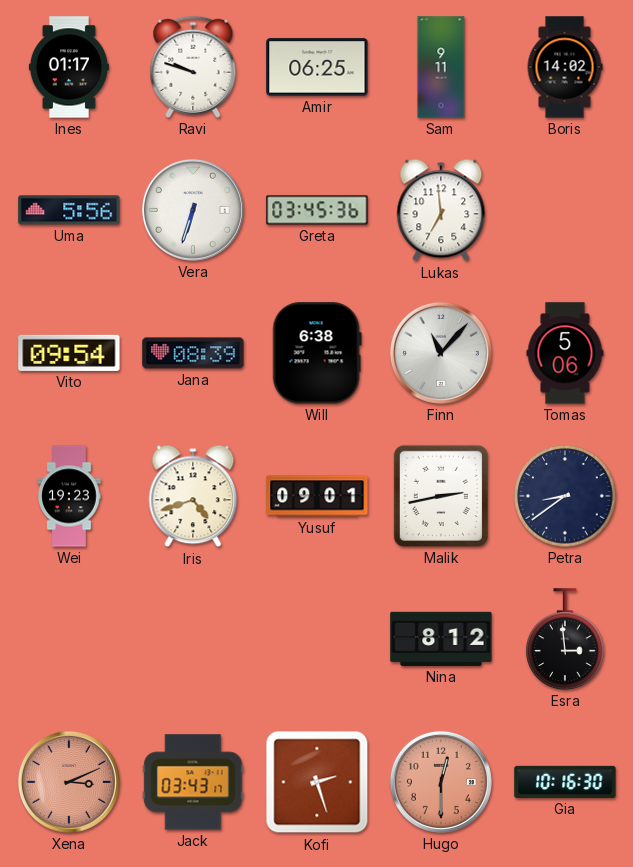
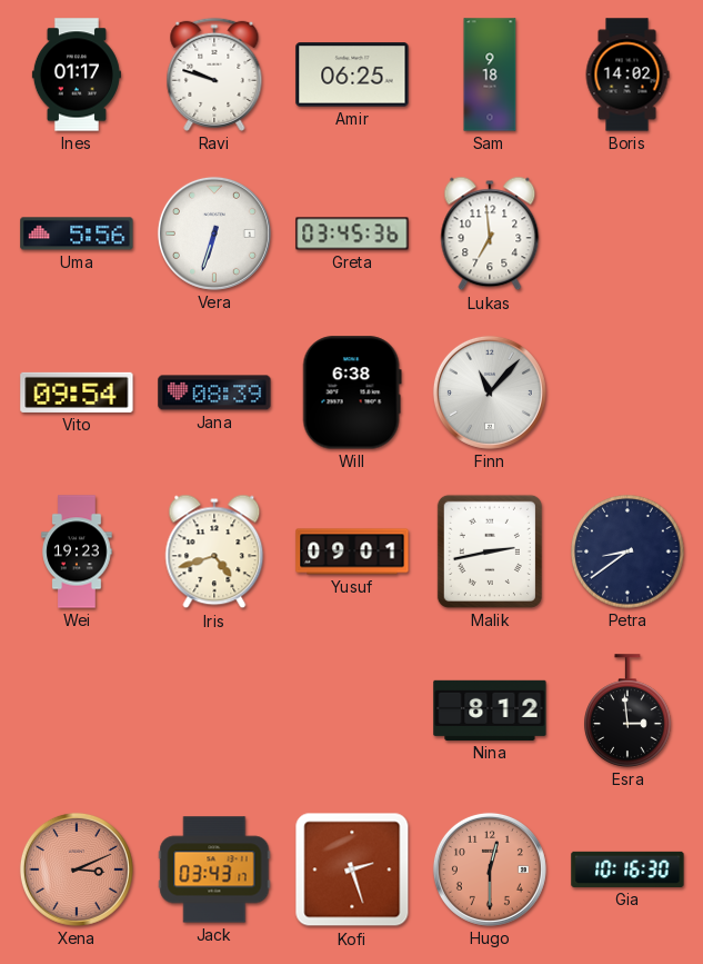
Sam: 9:11 -> 9:18
Tomas: 5:06 -> none
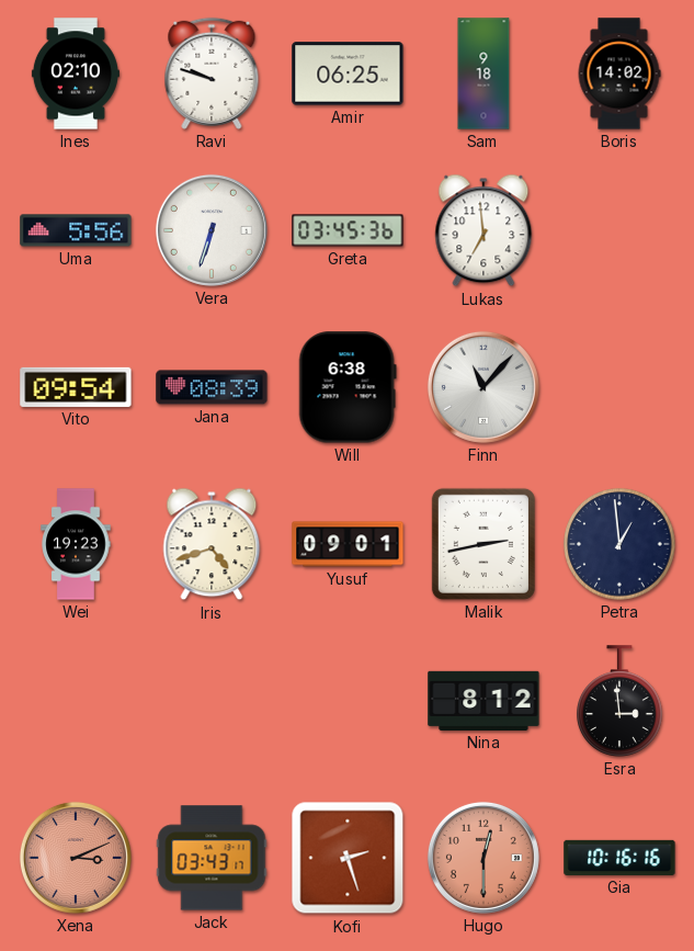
Ines: 01:17 -> 02:10
Petra: 8:39 -> 12:59
Gia: 10:16:30 -> 10:16:16
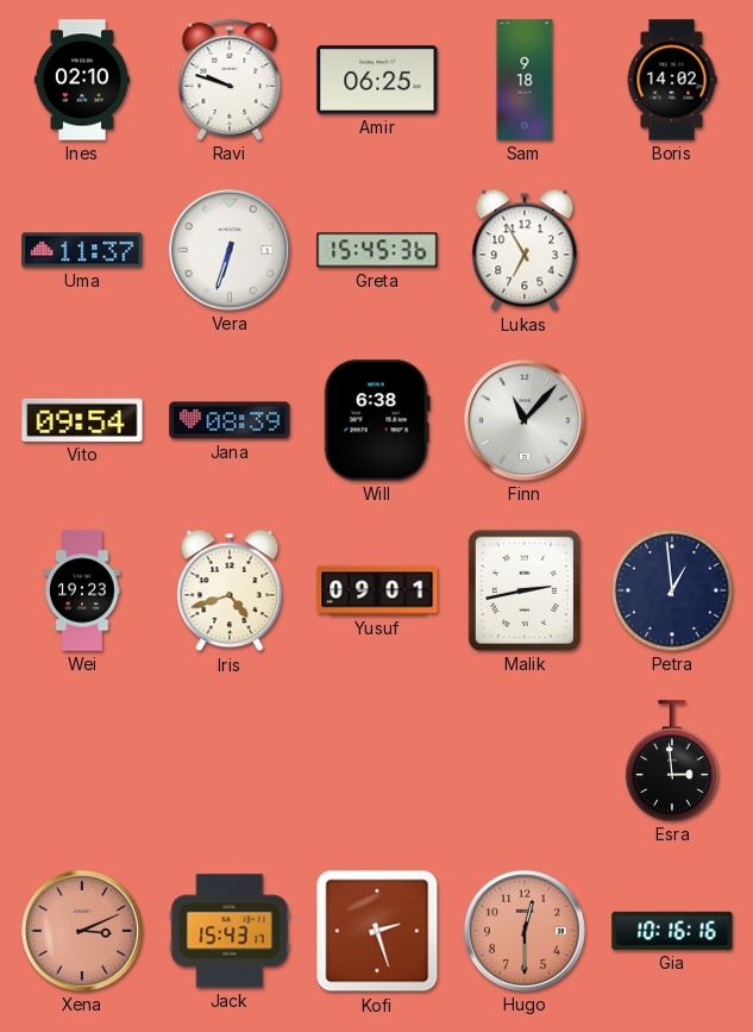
Uma: 5:56 -> 11:37
Greta: 03:45 -> 15:45
Lukas: 6:59 -> 6:55
Nina: 8:12 -> none
Jack: 03:43 -> 15:43
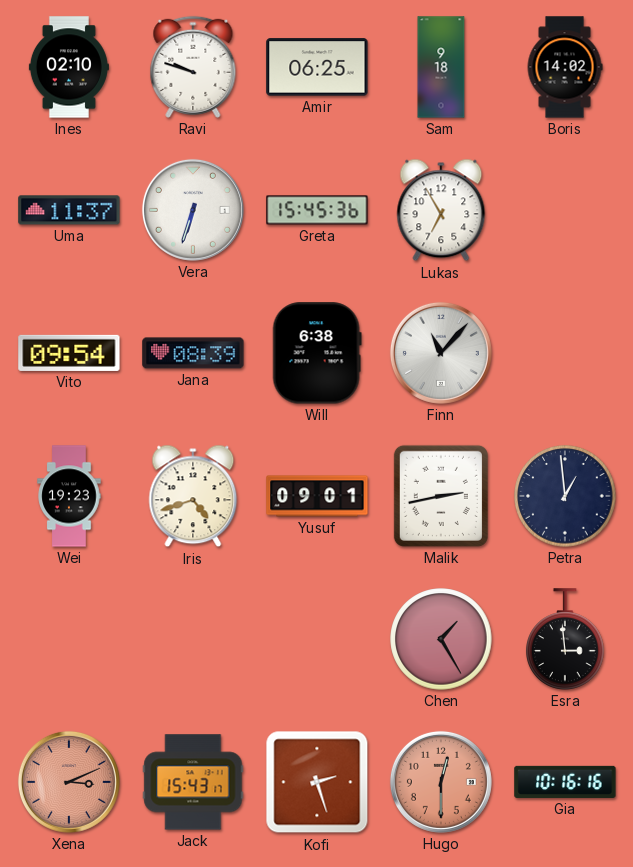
Chen: none -> 1:25
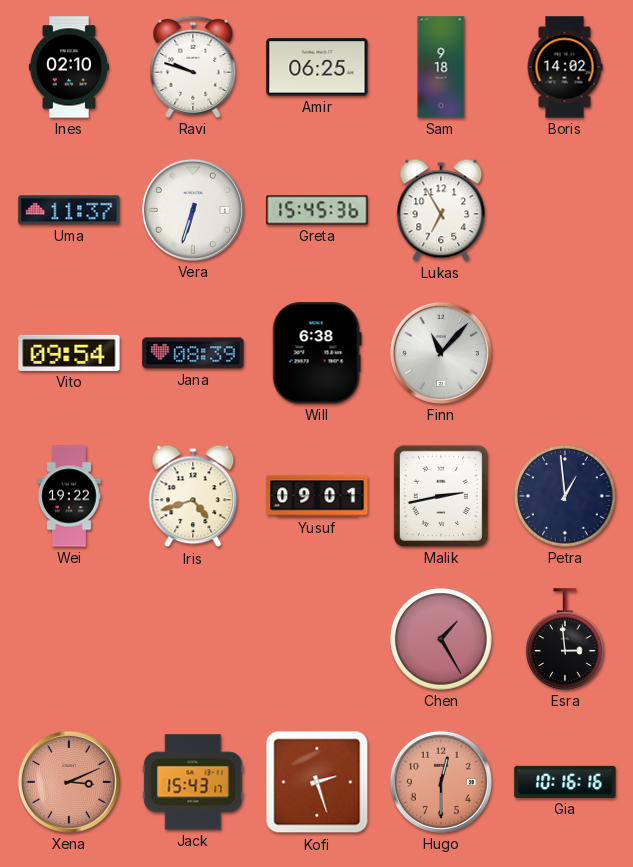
Wei: 19:23 -> 19:22
